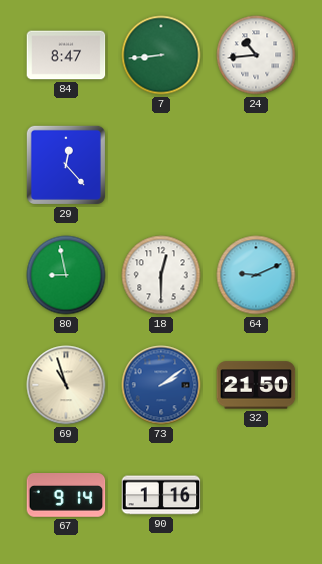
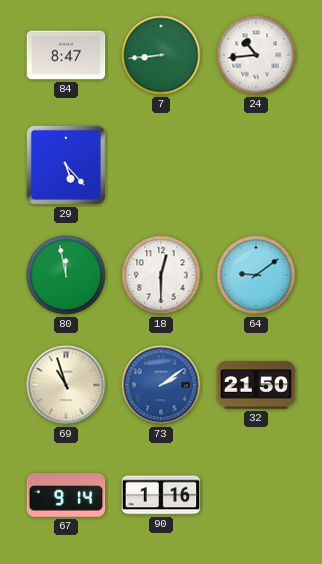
29: 12:23 -> 5:23
80: 8:58 -> 11:58
64: 9:11 -> 9:09
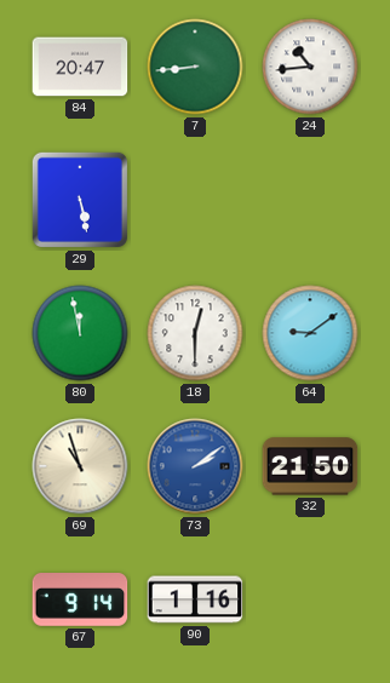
84: 8:47 -> 20:47
29: 5:23 -> 5:28
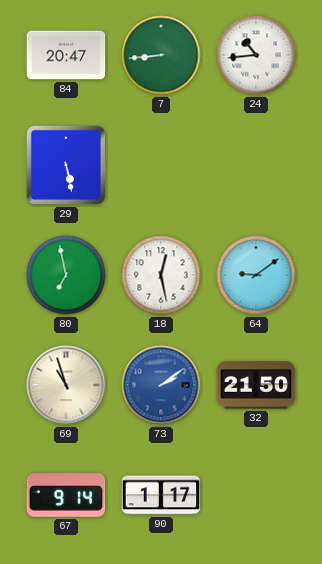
80: 11:58 -> 6:58
18: 12:30 -> 12:28
90: 1:16 -> 1:17
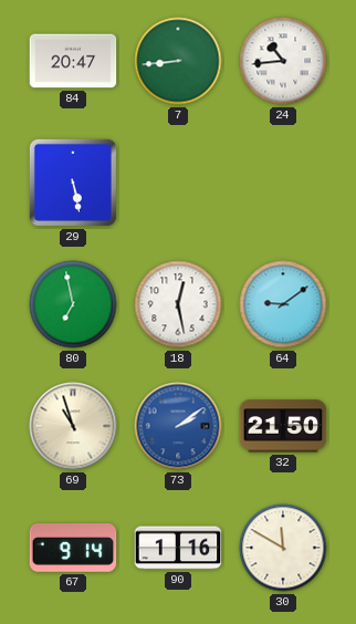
90: 1:17 -> 1:16
30: none -> 11:50
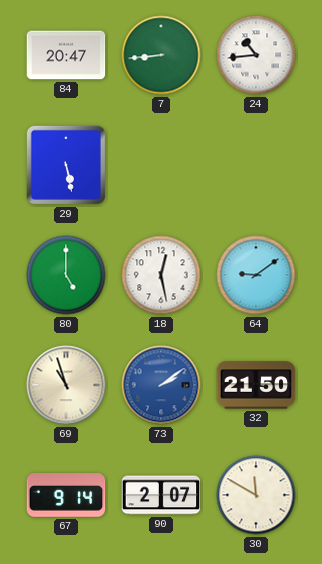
80: 6:58 -> 5:00
90: 1:16 -> 2:07
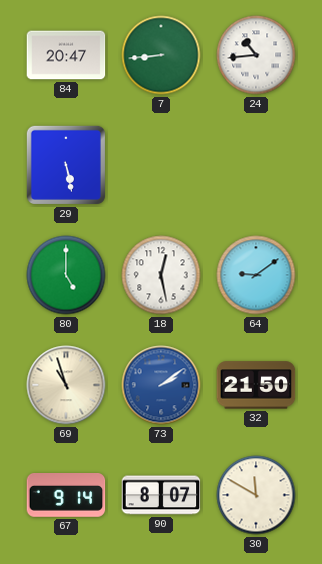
90: 2:07 -> 8:07
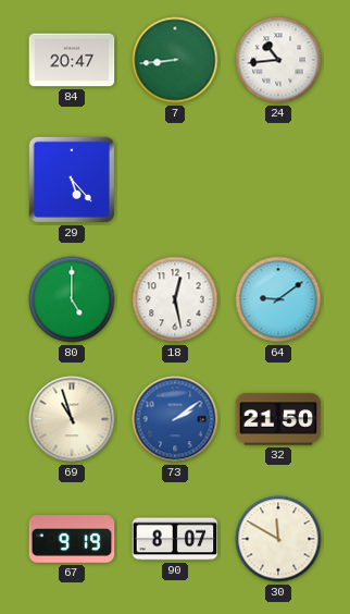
29: 5:28 -> 5:23
67: 9:14 -> 9:19
